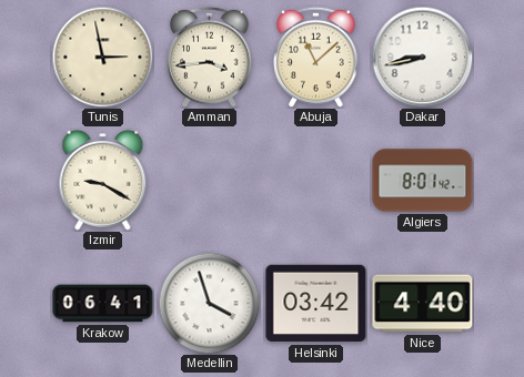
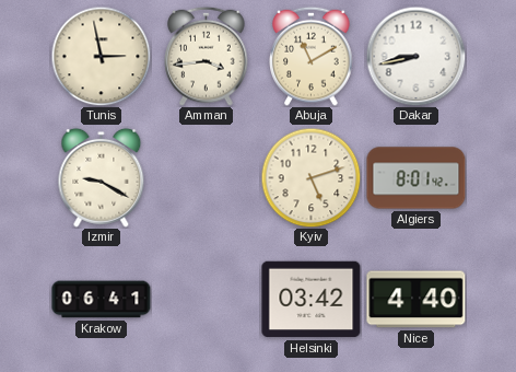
Abuja: 11:08 -> 11:10
Kyiv: none -> 5:12
Medellin: 3:57 -> none
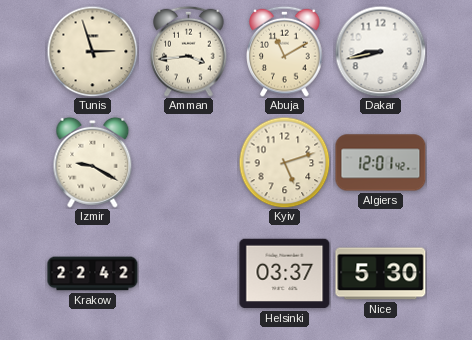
Tunis: 2:58 -> 2:57
Algiers: 8:01 -> 12:01
Krakow: 06:41 -> 22:42
Helsinki: 03:42 -> 03:37
Nice: 4:40 -> 5:30
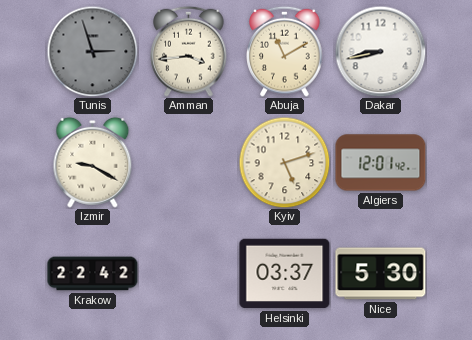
Tunis dial: cream -> grey
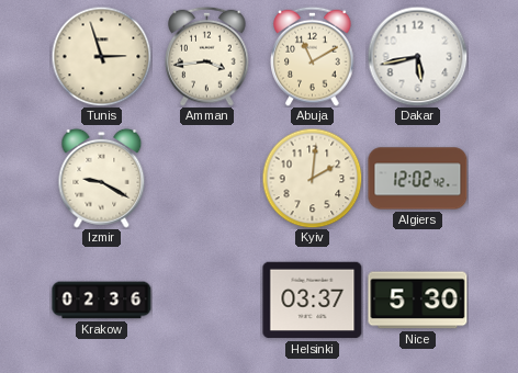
Tunis dial: grey -> cream
Dakar: 8:43 -> 5:43
Kyiv: 5:12 -> 2:01
Algiers: 12:01 -> 12:02
Krakow: 22:42 -> 02:36
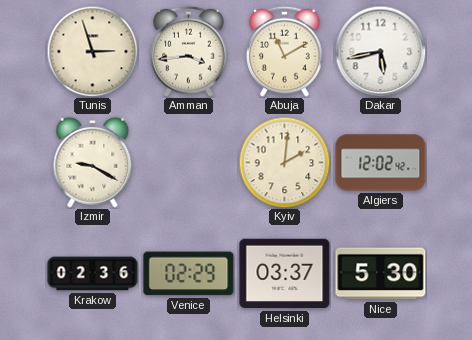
Venice: none -> 02:29
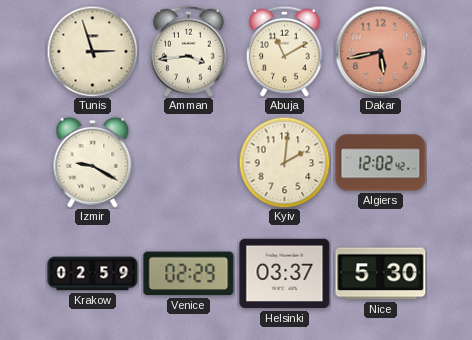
Dakar dial: white -> salmon
Krakow: 02:36 -> 02:59
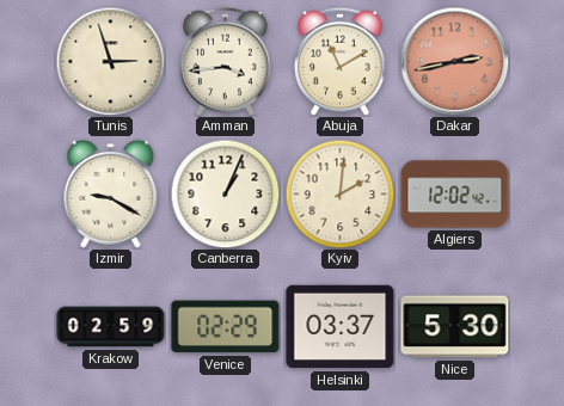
Dakar: 5:43 -> 2:43
Canberra: none -> 1:04
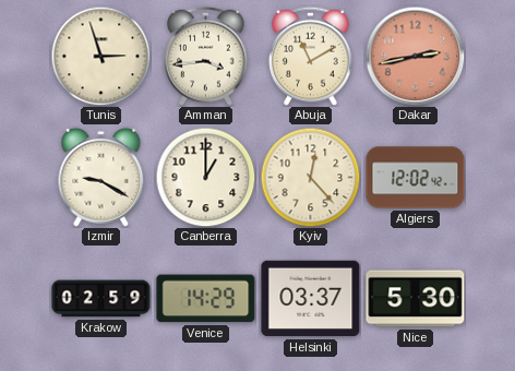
Canberra: 1:04 -> 1:00
Kyiv: 2:01 -> 12:23
Venice: 02:29 -> 14:29
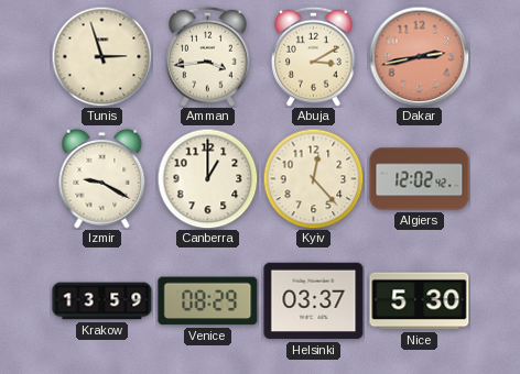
Abuja: 11:10 -> 3:10
Krakow: 02:59 -> 13:59
Venice: 14:29 -> 08:29
